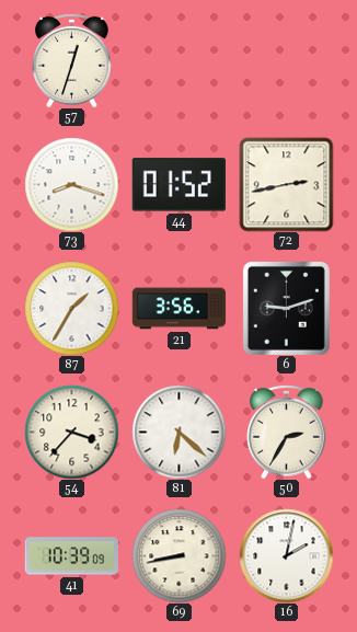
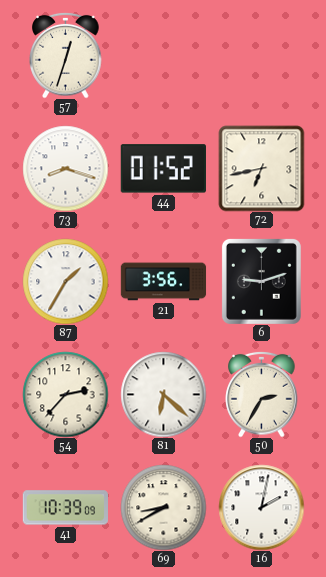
72: 2:43 -> 6:43
54: 3:37 -> 2:37
69: 8:43 -> 8:40
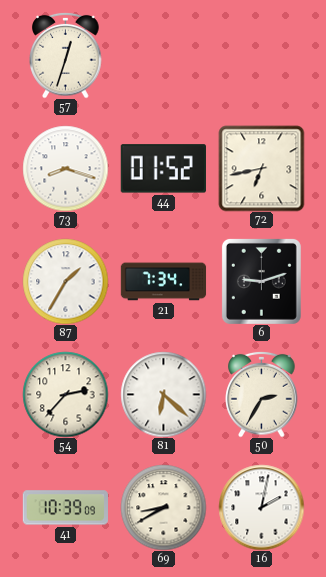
21: 3:56 -> 7:34
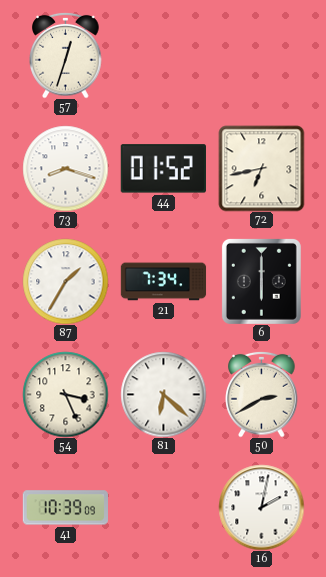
6: 9:12 -> 6:00
54: 2:37 -> 3:26
50: 2:35 -> 2:40
69: 8:40 -> none
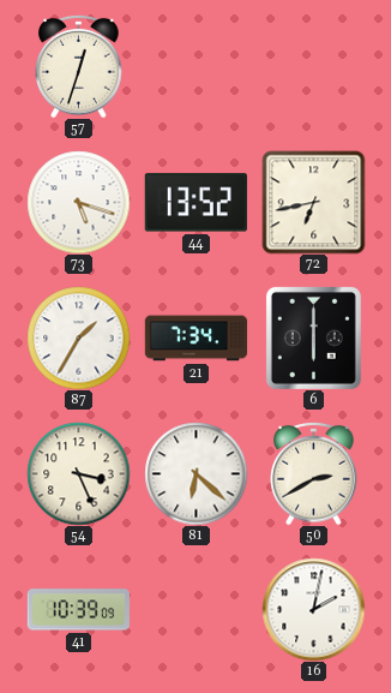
73: 8:18 -> 5:18
44: 01:52 -> 13:52
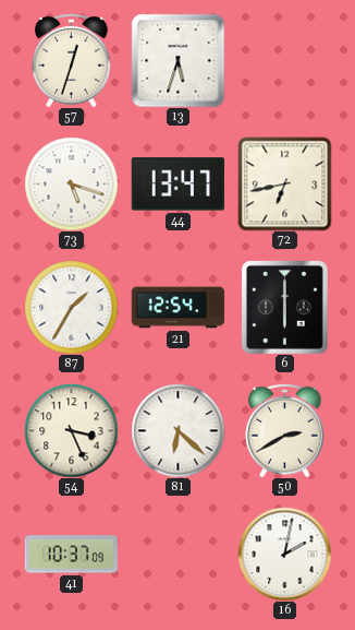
13: none -> 5:33
44: 13:52 -> 13:47
21: 7:34 -> 12:54
41: 10:39 -> 10:37
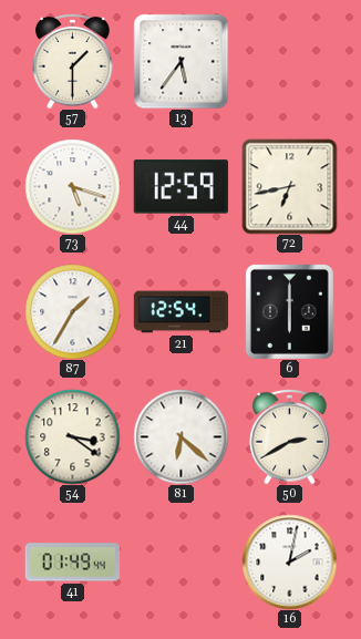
57: 12:33 -> 1:30
13: 5:33 -> 5:36
44: 13:47 -> 12:59
54: 3:26 -> 3:21
41: 10:37 -> 01:49
